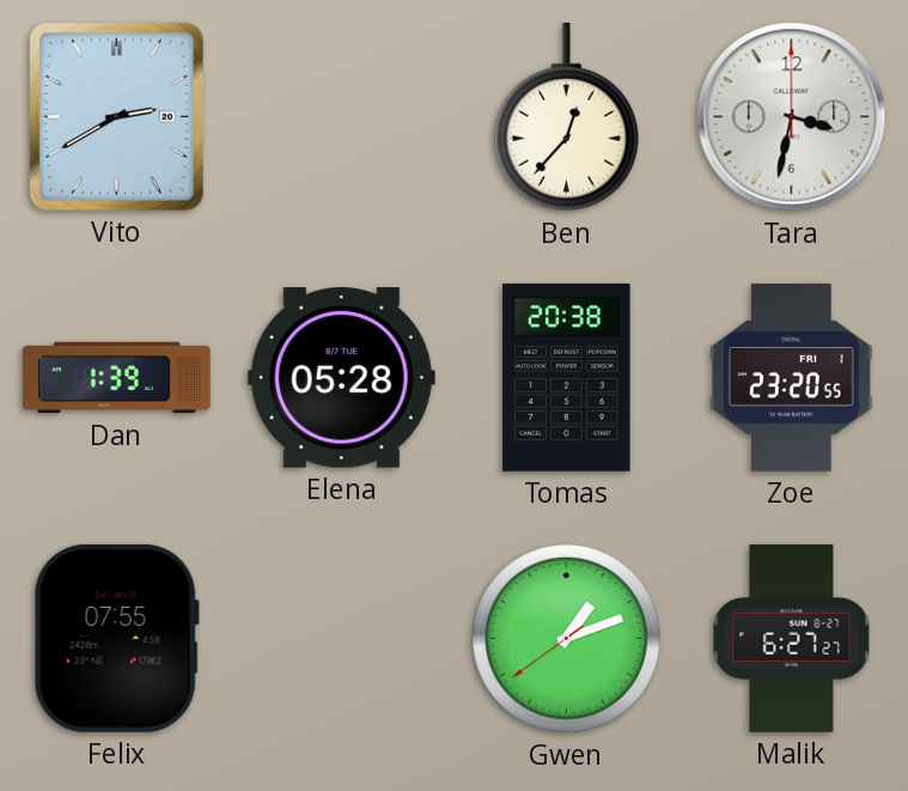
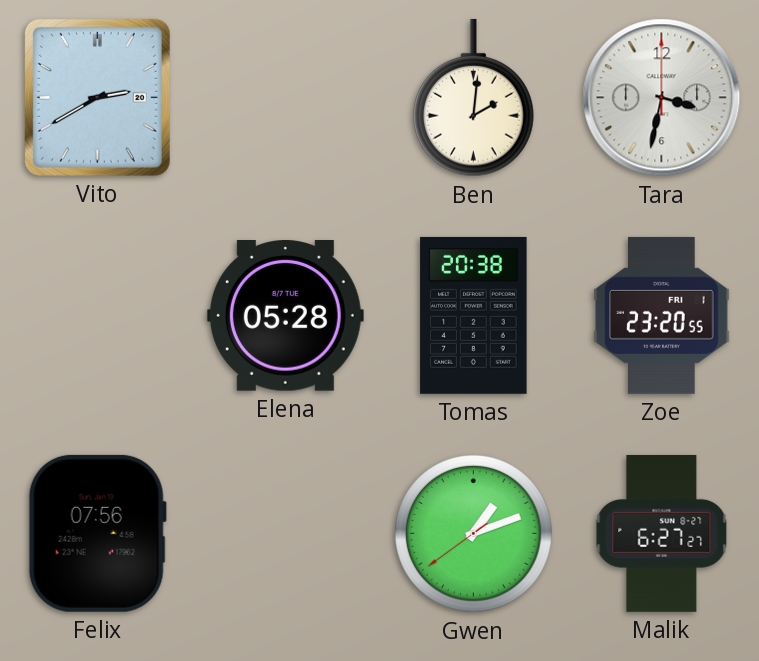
Ben: 12:37 -> 2:01
Dan: 1:39 -> none
Felix: 07:55 -> 07:56
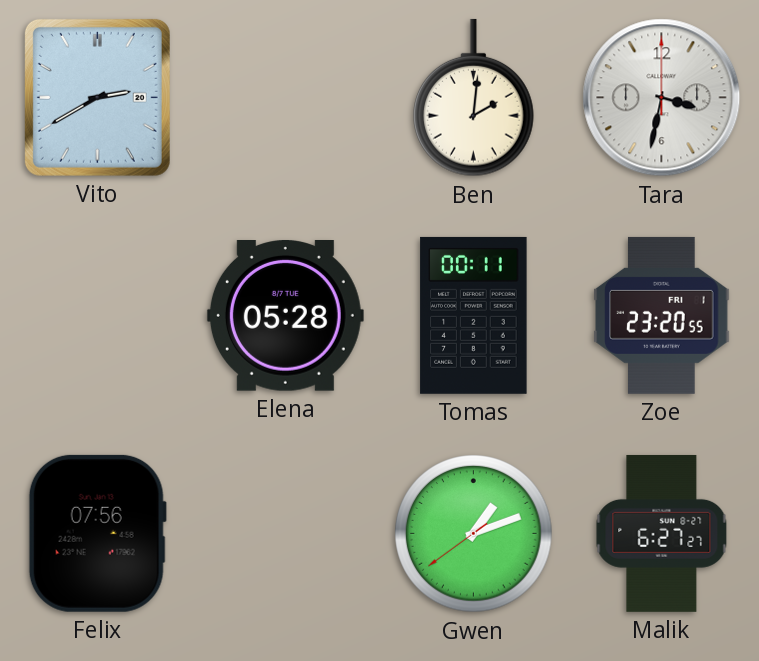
Tomas: 20:38 -> 00:11
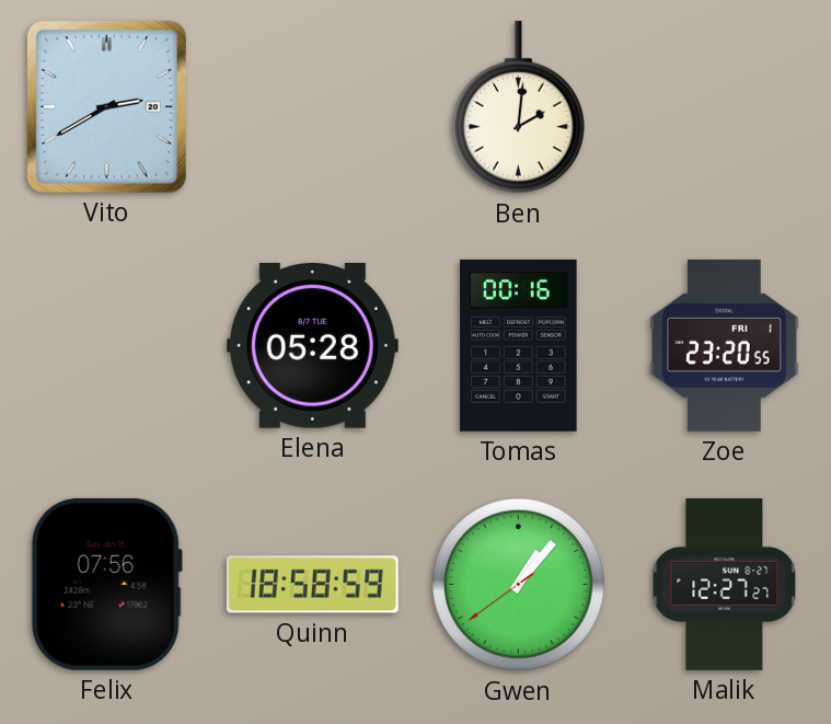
Tara: 3:32 -> none
Tomas: 00:11 -> 00:16
Quinn: none -> 18:58
Gwen: 1:11 -> 1:06
Malik: 6:27 -> 12:27
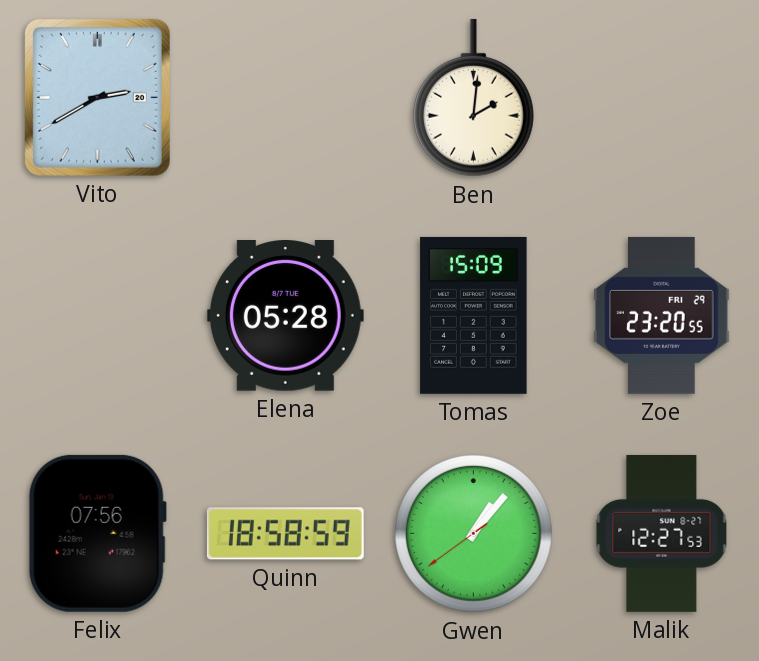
Tomas: 00:16 -> 15:09
Zoe date: FRI 1 -> FRI 29
Malik: 12:27:27 -> 12:27:53
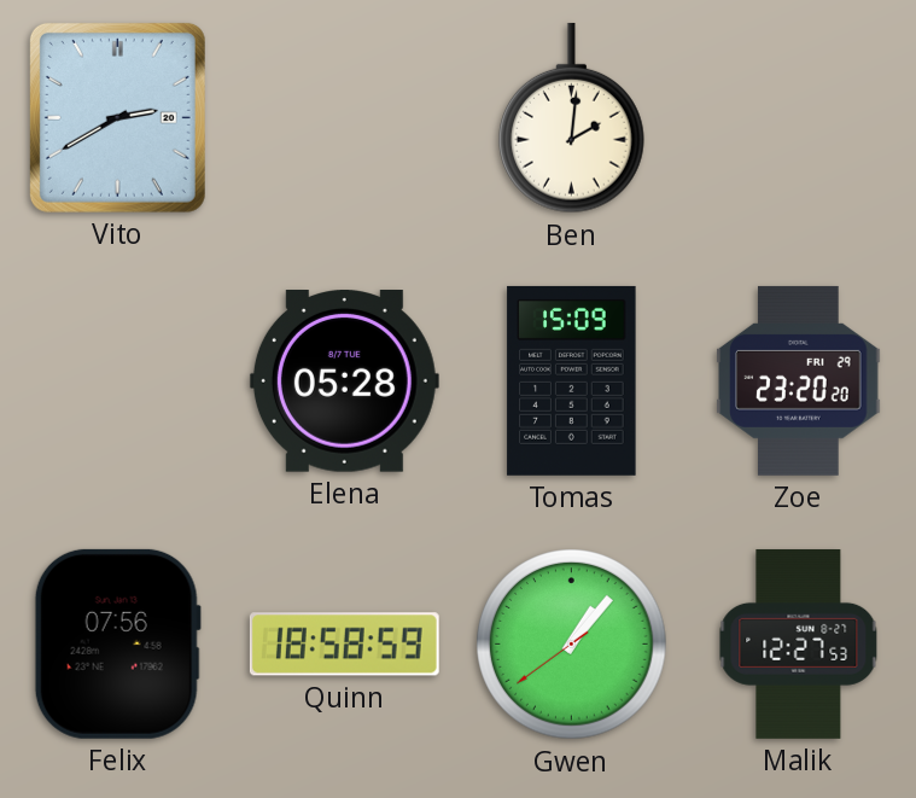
Zoe: 23:20:55 -> 23:20:20
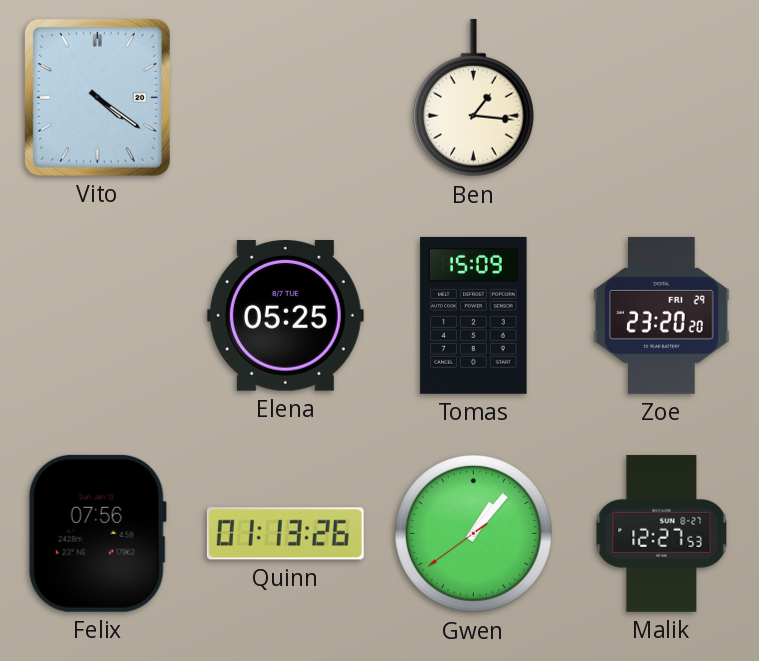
Vito: 2:40 -> 4:21
Ben: 2:01 -> 1:16
Elena: 05:28 -> 05:25
Quinn: 18:58 -> 01:13
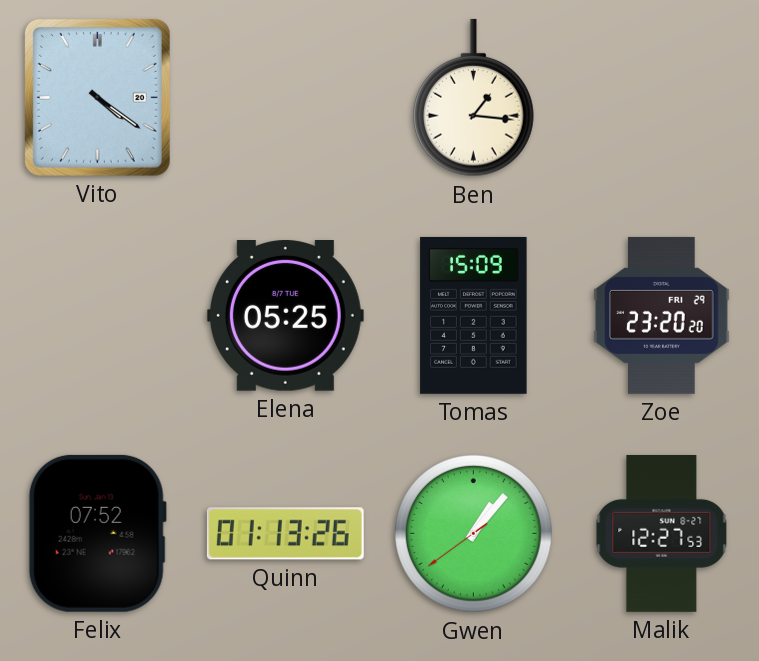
Felix: 07:56 -> 07:52
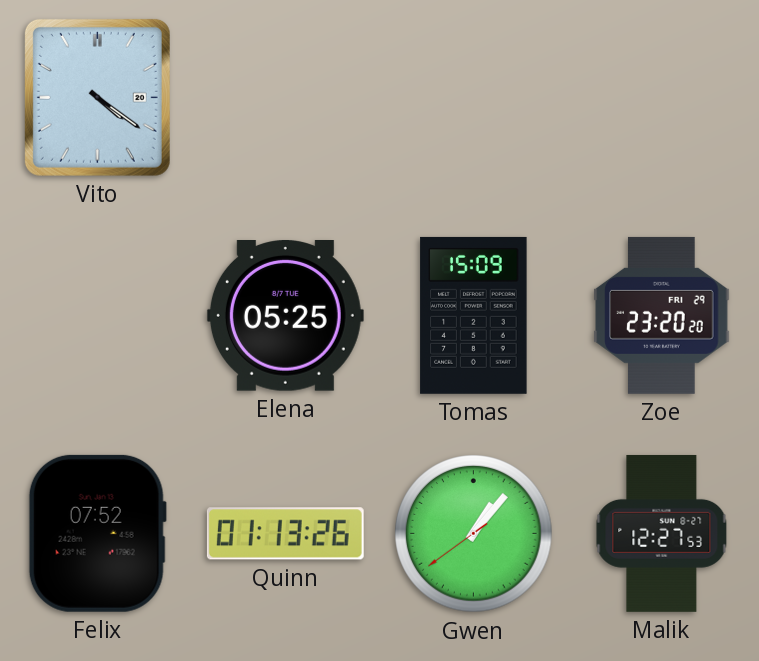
Ben: 1:16 -> none
